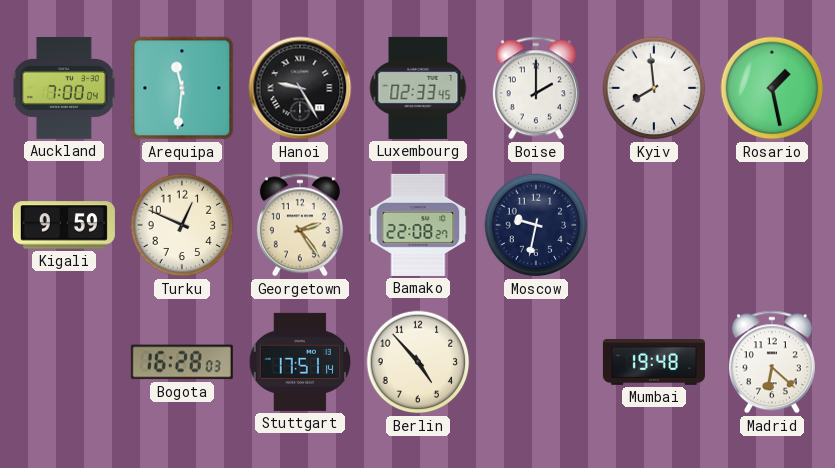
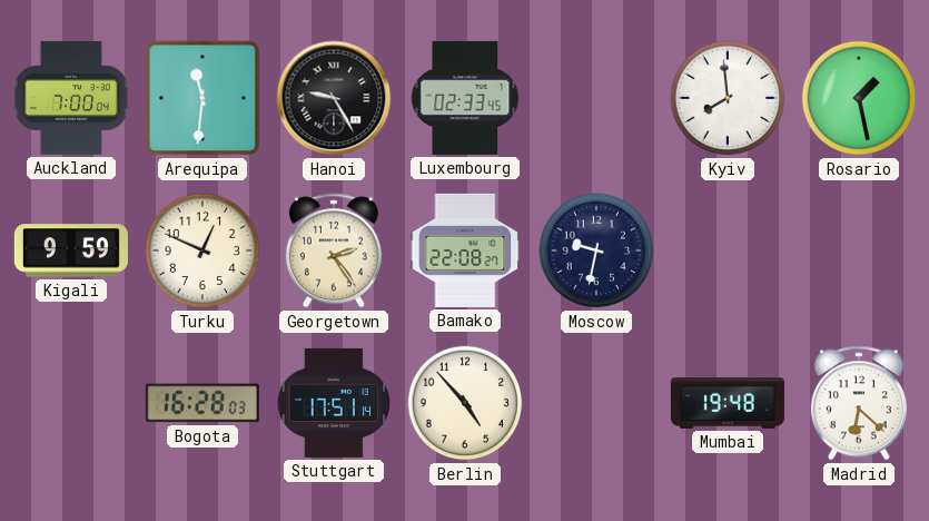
Boise: 2:00 -> none
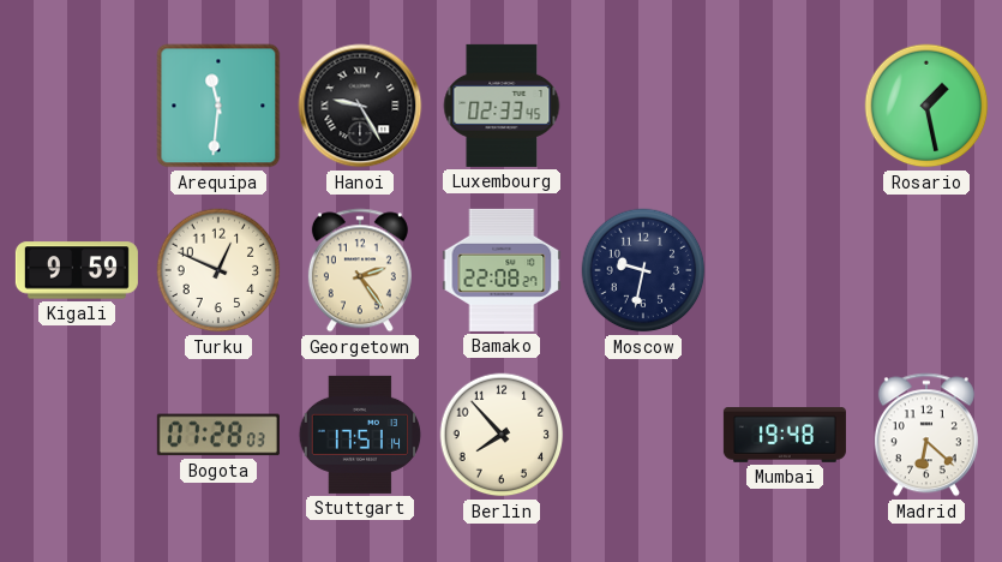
Auckland: 7:00 -> none
Kyiv: 7:59 -> none
Bogota: 16:28 -> 07:28
Berlin: 4:53 -> 7:53
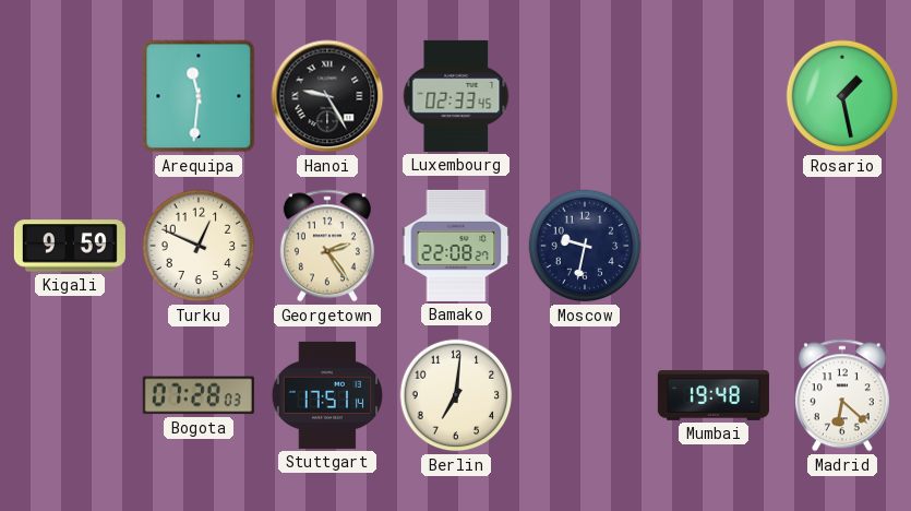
Berlin: 7:53 -> 7:01
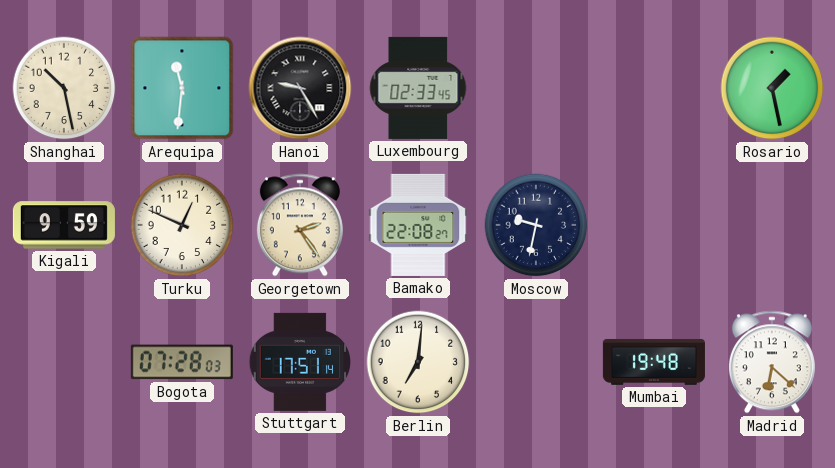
Shanghai: none -> 10:28
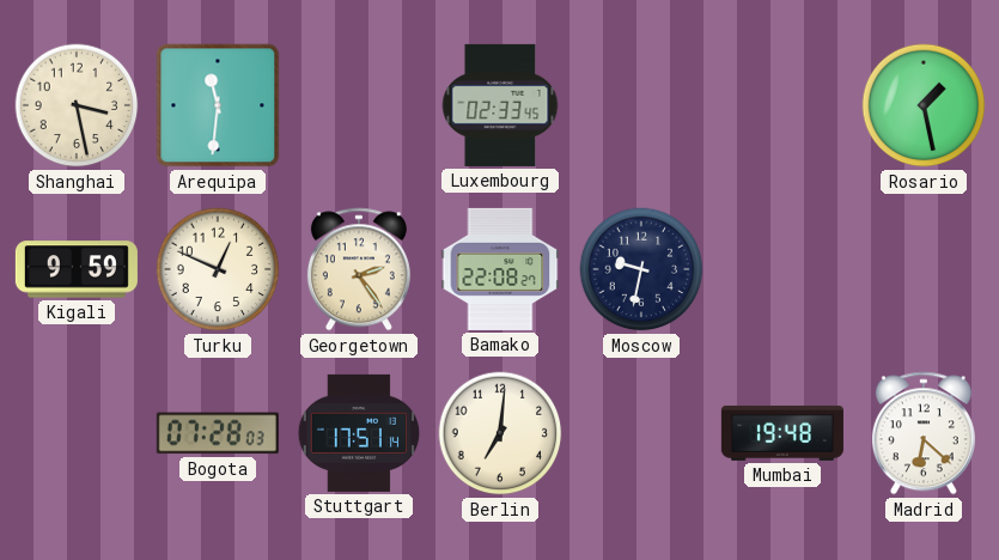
Shanghai: 10:28 -> 3:28
Hanoi: 9:25 -> none
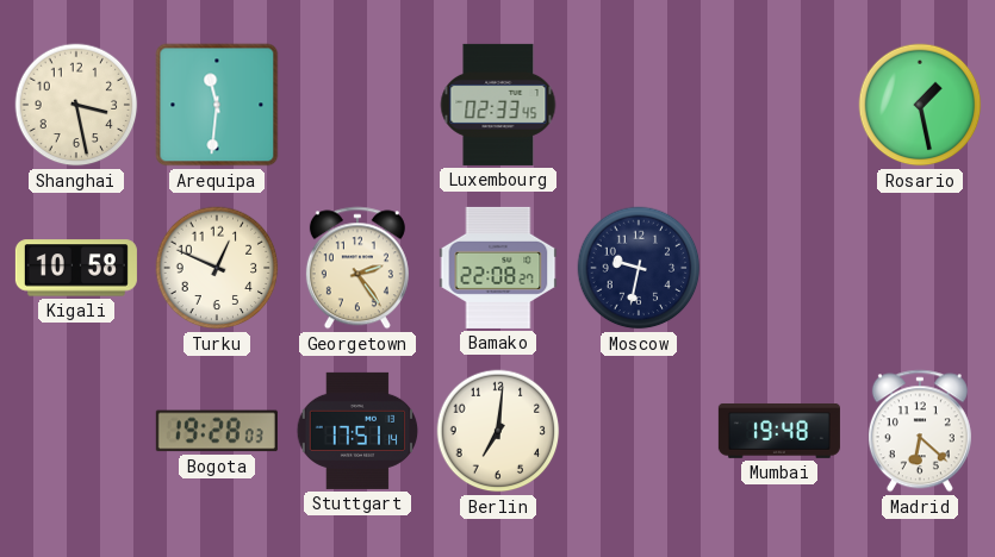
Kigali: 9:59 -> 10:58
Bogota: 07:28 -> 19:28
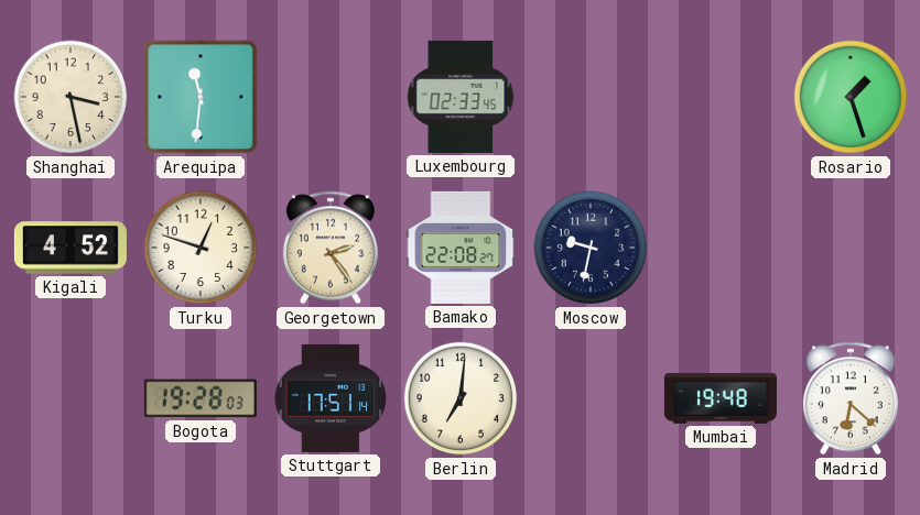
Rosario: 1:28 -> 1:27
Kigali: 10:58 -> 4:52
Turku: 12:49 -> 12:48
